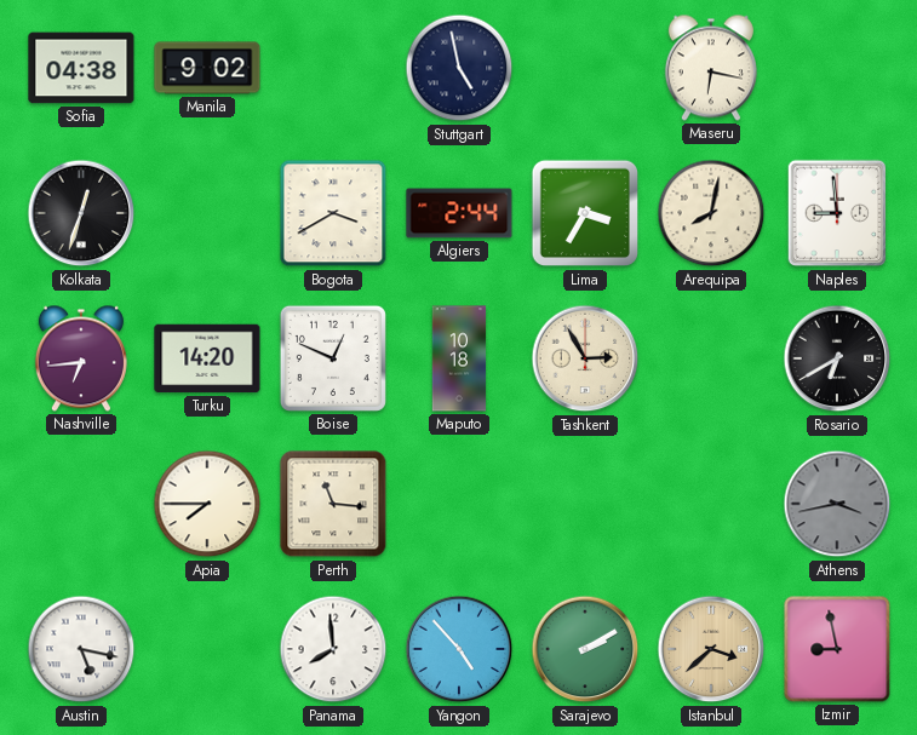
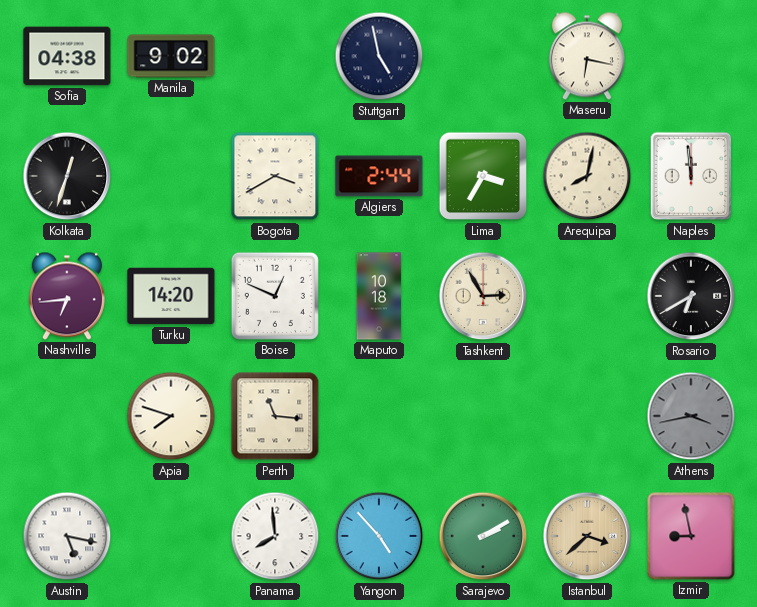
Naples: 8:59 -> 11:59
Apia: 7:45 -> 7:48
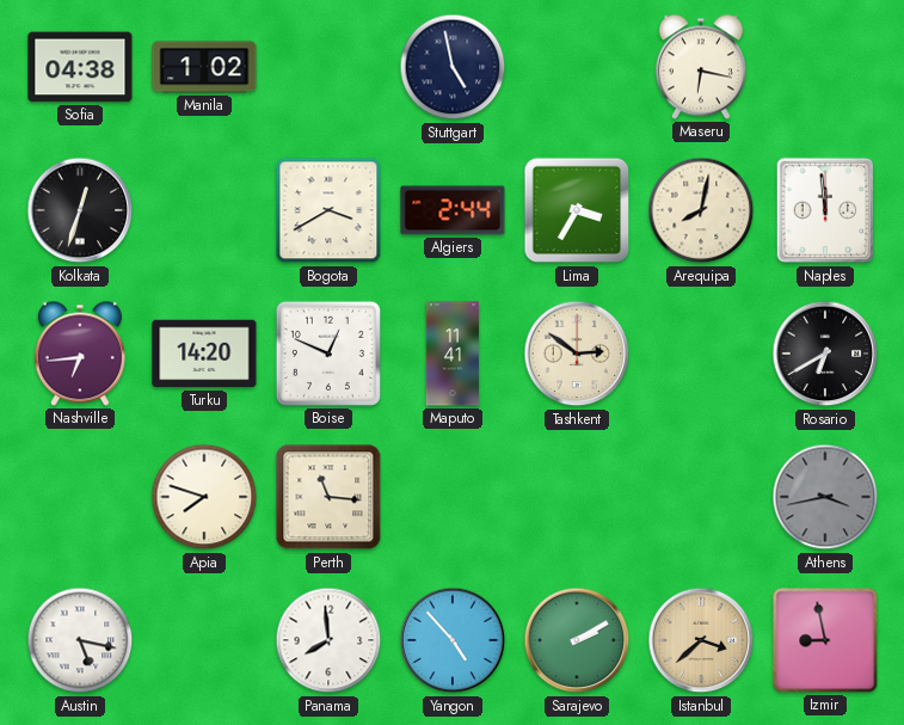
Manila: 9:02 -> 1:02
Maputo: 10:18 -> 11:41
Tashkent: 2:55 -> 2:51
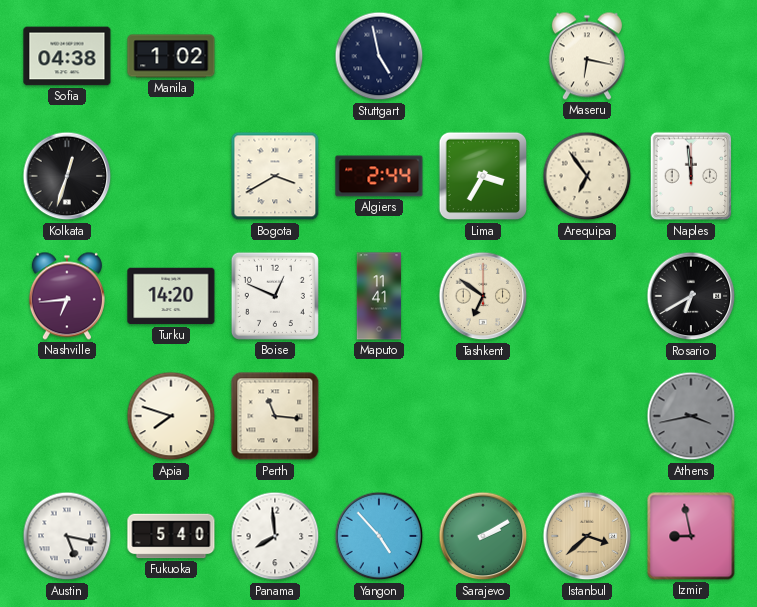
Arequipa: 8:02 -> 6:54
Tashkent: 2:51 -> 6:51
Fukuoka: none -> 5:40
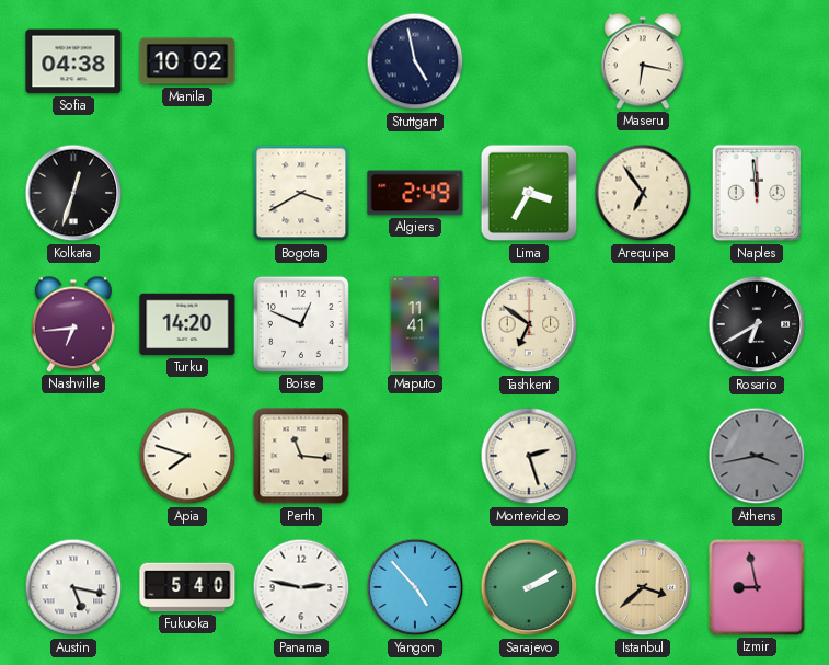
Manila: 1:02 -> 10:02
Algiers: 2:44 -> 2:49
Montevideo: none -> 2:27
Panama: 7:59 -> 2:47
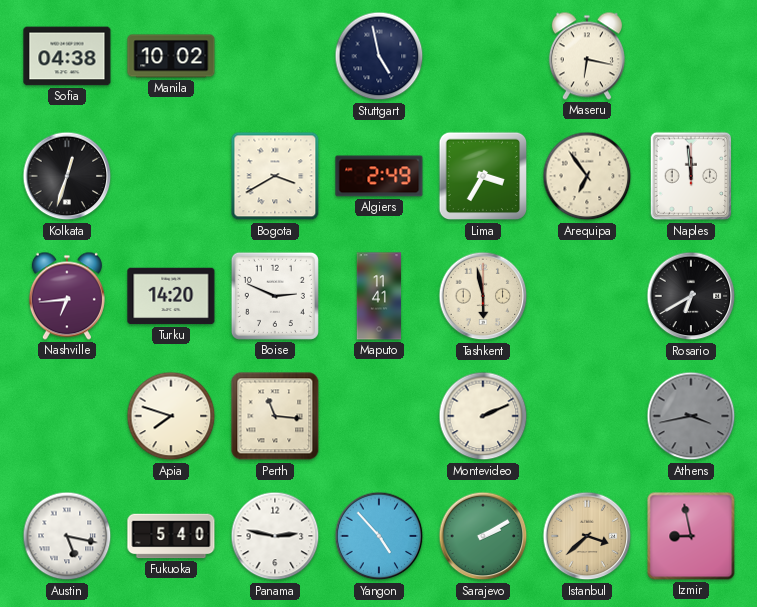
Boise: 12:49 -> 2:49
Tashkent: 6:51 -> 5:58
Montevideo: 2:27 -> 2:11
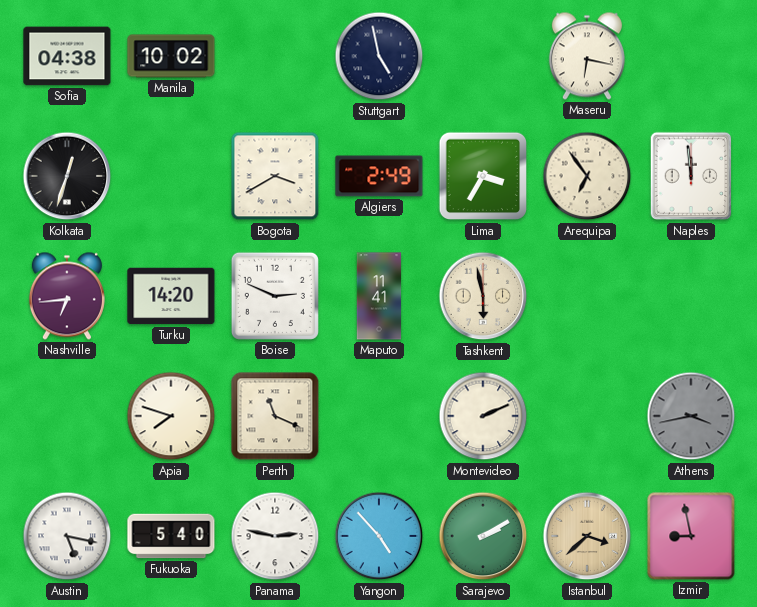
Rosario: 6:40 -> none
Perth: 11:16 -> 11:19
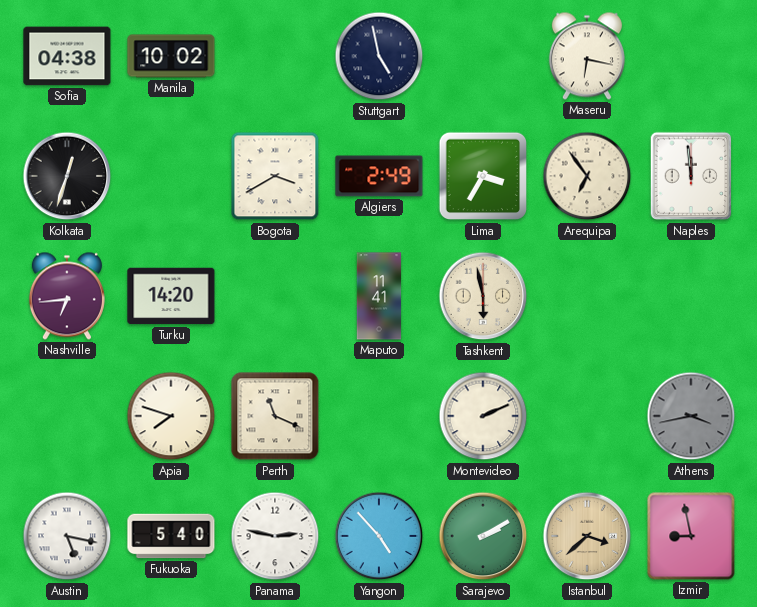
Boise: 2:49 -> none
